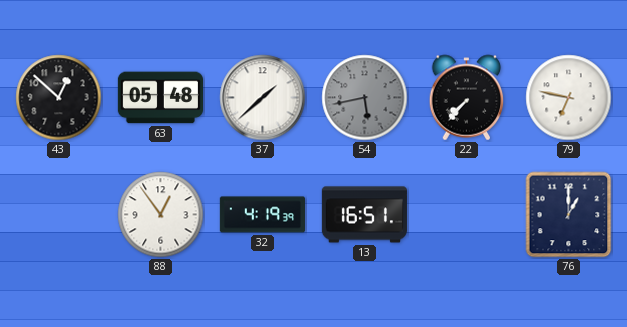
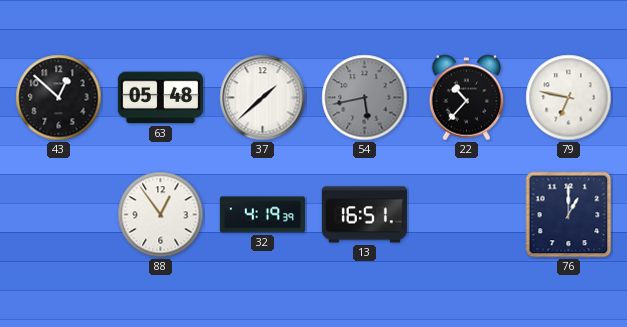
22: 7:37 -> 10:37
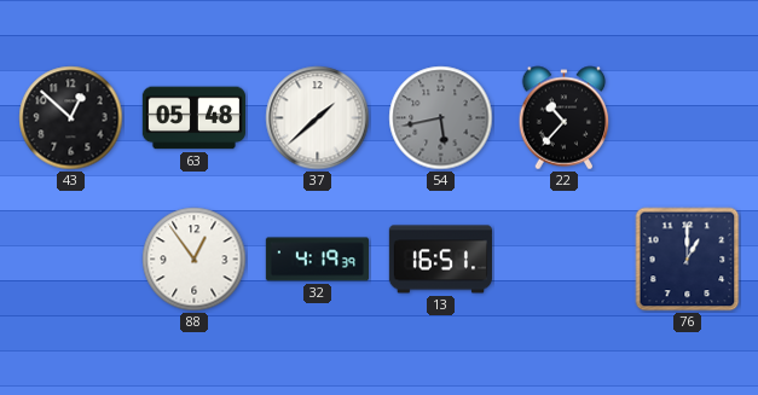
79: 6:47 -> none
